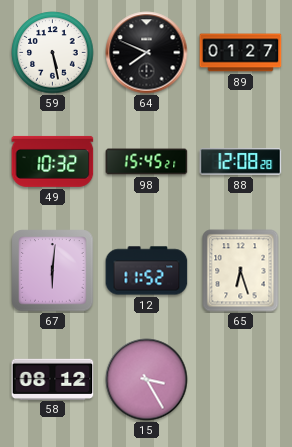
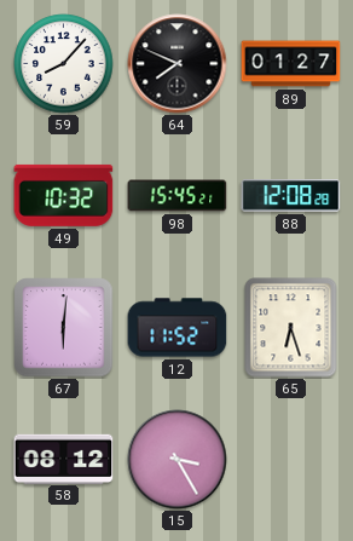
59: 5:28 -> 8:07
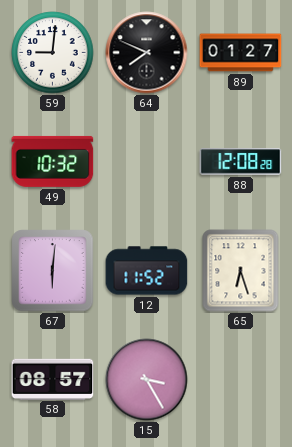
59: 8:07 -> 9:01
98: 15:45 -> none
58: 08:12 -> 08:57
